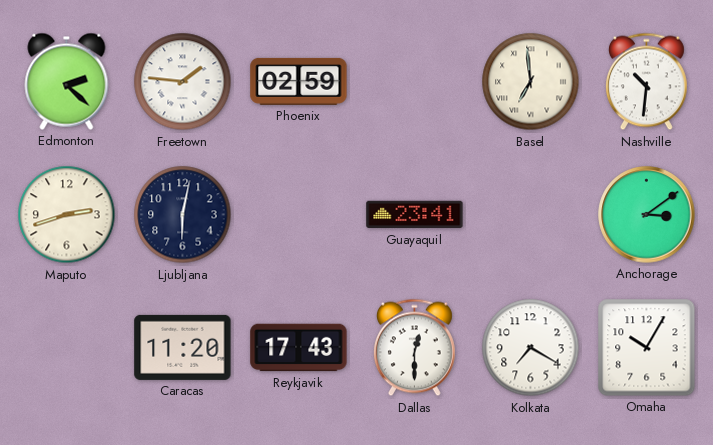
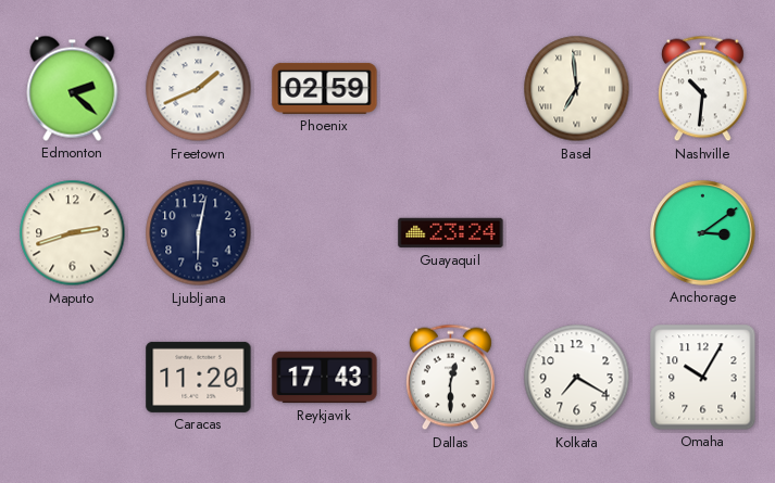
Freetown: 1:46 -> 1:41
Guayaquil: 23:41 -> 23:24
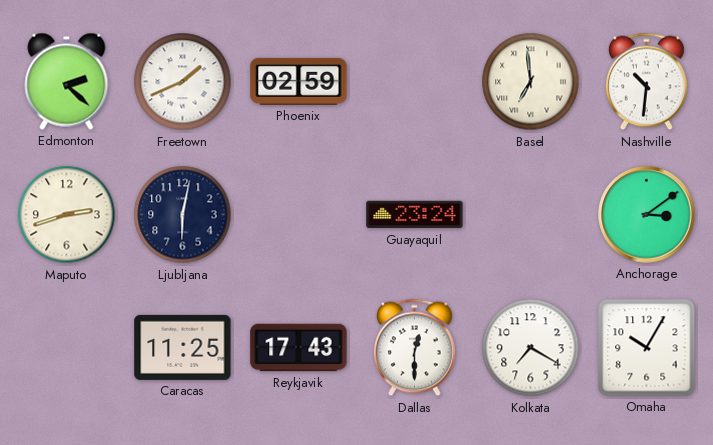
Caracas: 11:20 -> 11:25
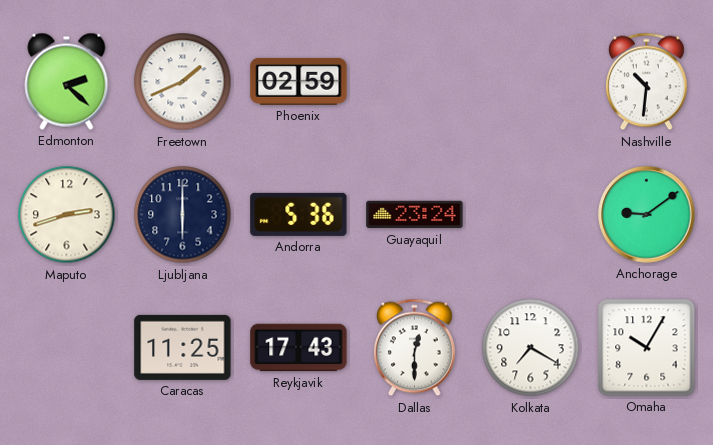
Basel: 6:59 -> none
Ljubljana: 6:02 -> 6:00
Andorra: none -> 5:36
Anchorage: 3:09 -> 9:09
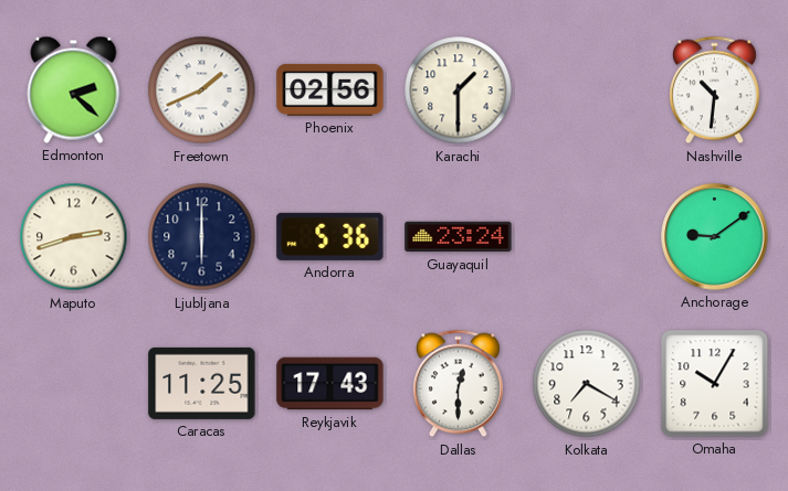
Phoenix: 02:59 -> 02:56
Karachi: none -> 1:30
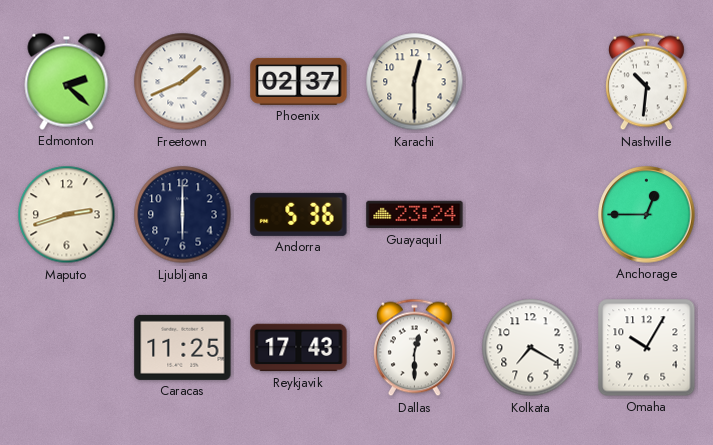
Phoenix: 02:56 -> 02:37
Karachi: 1:30 -> 12:30
Anchorage: 9:09 -> 12:45
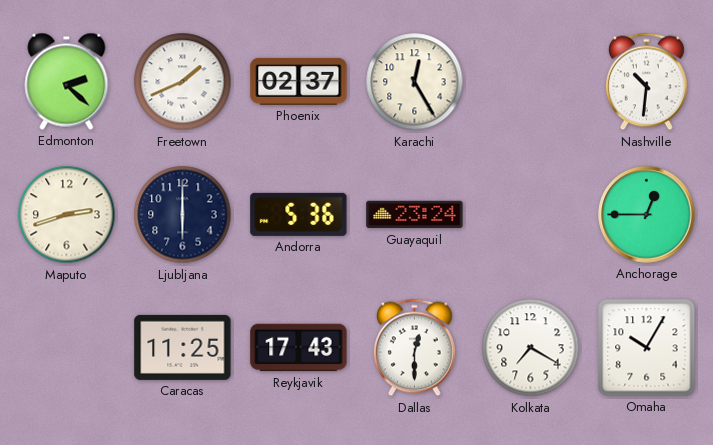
Karachi: 12:30 -> 12:25
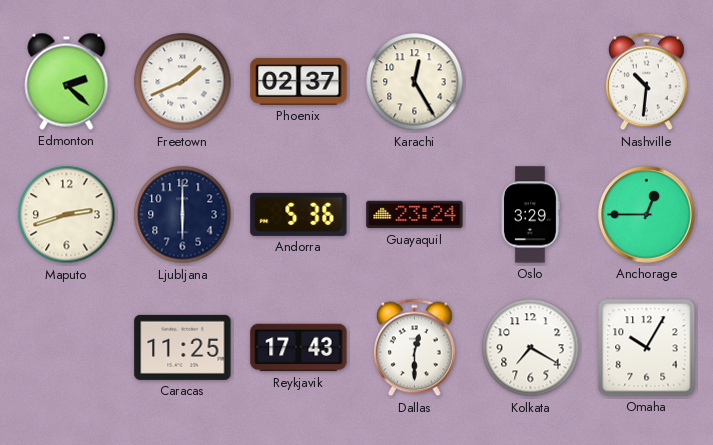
Oslo: none -> 3:29
